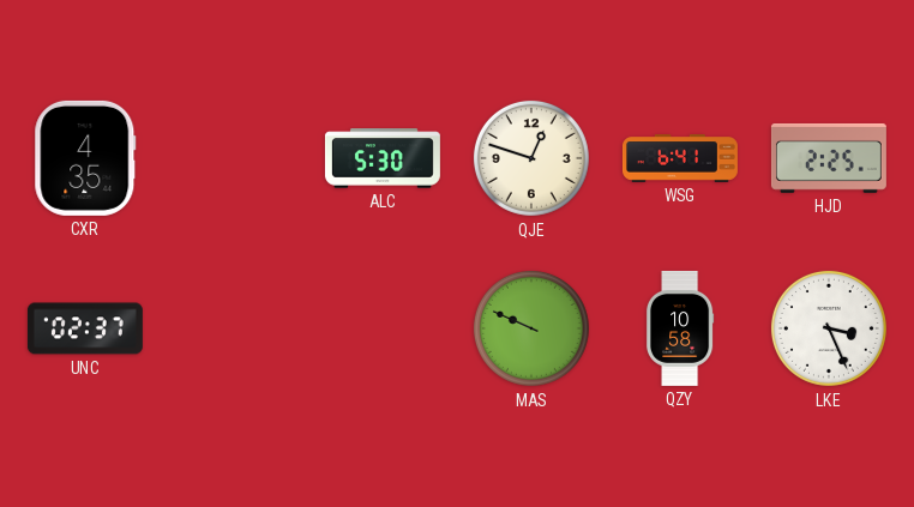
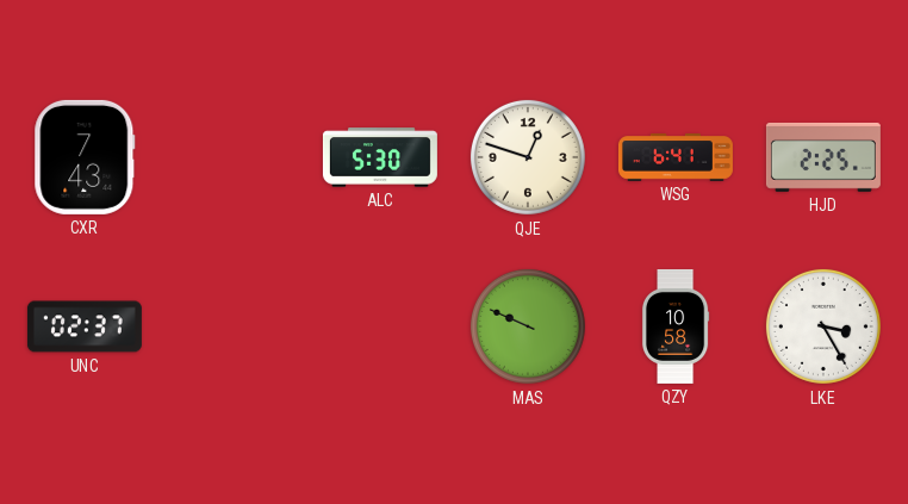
CXR: 4:35 -> 7:43
LKE: 3:26 -> 3:25
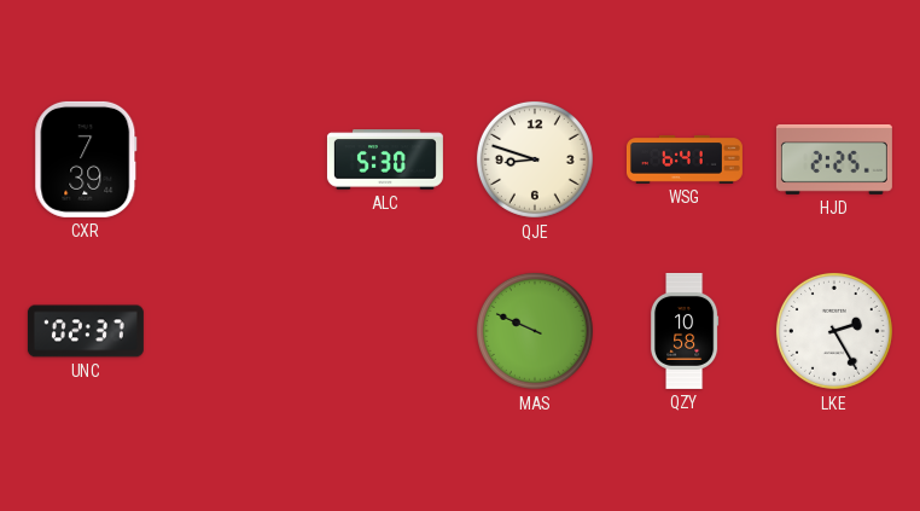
CXR: 7:43 -> 7:39
QJE: 12:48 -> 8:48
LKE: 3:25 -> 2:25
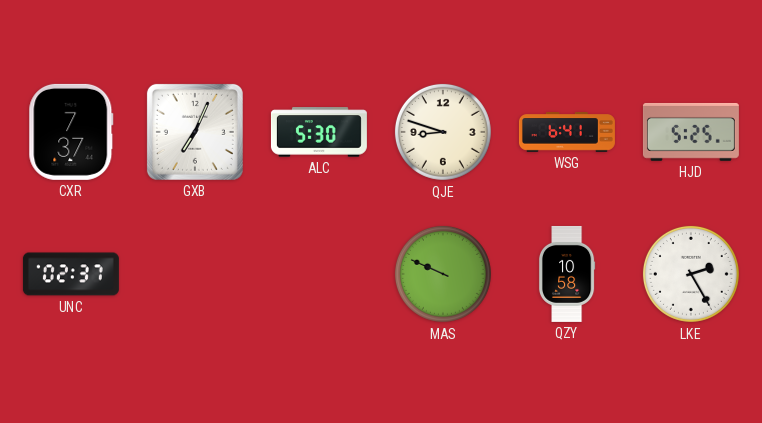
CXR: 7:39 -> 7:37
GXB: none -> 7:04
HJD: 2:25 -> 5:25
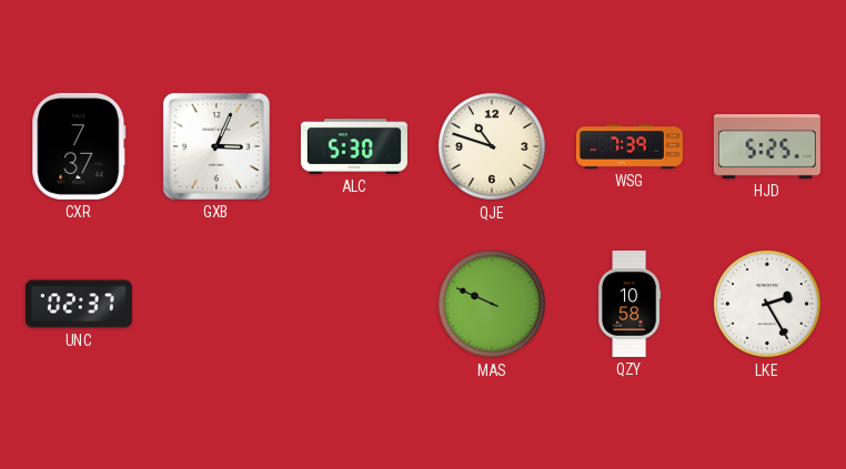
GXB: 7:04 -> 3:04
QJE: 8:48 -> 10:48
WSG: 6:41 -> 7:39
